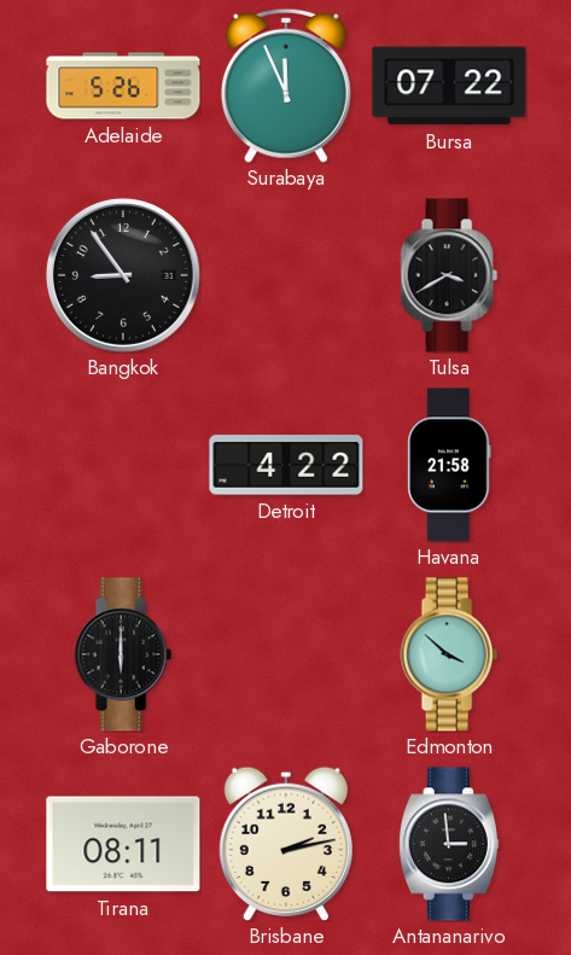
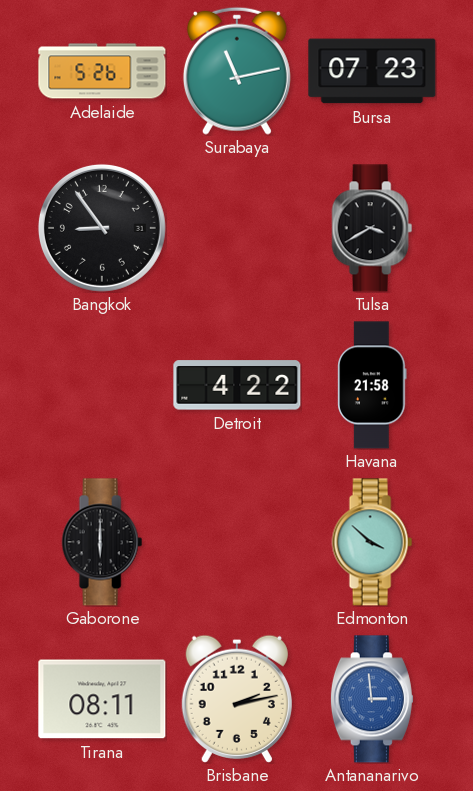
Surabaya: 11:56 -> 11:13
Bursa: 07:22 -> 07:23
Antananarivo dial: black -> blue
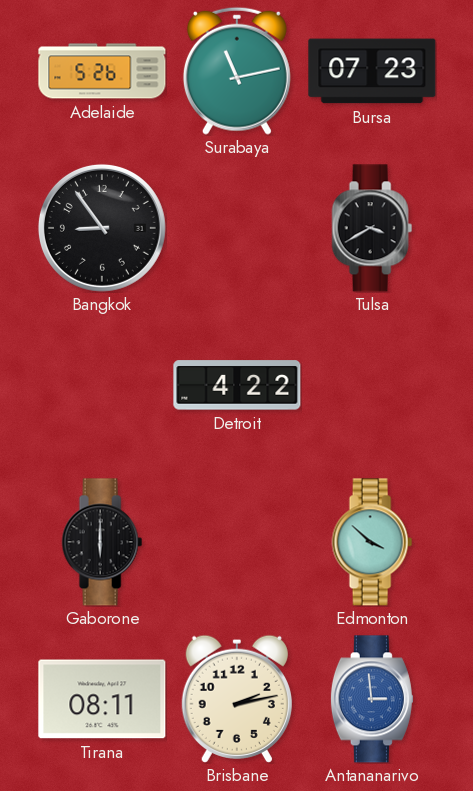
Havana: 21:58 -> none
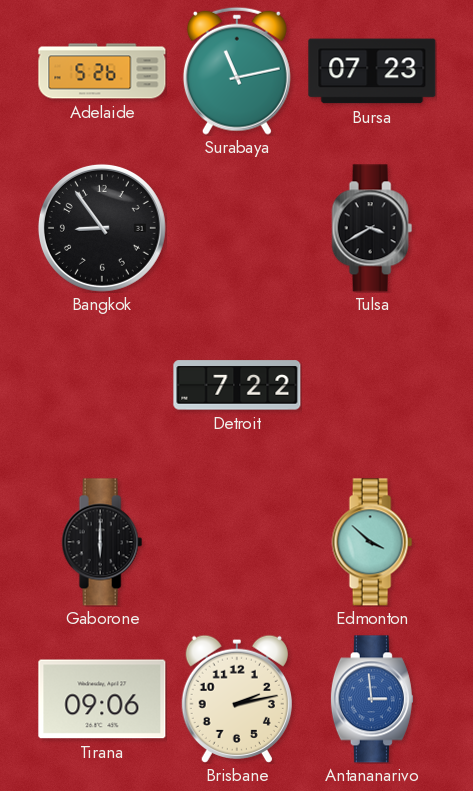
Detroit: 4:22 -> 7:22
Tirana: 08:11 -> 09:06
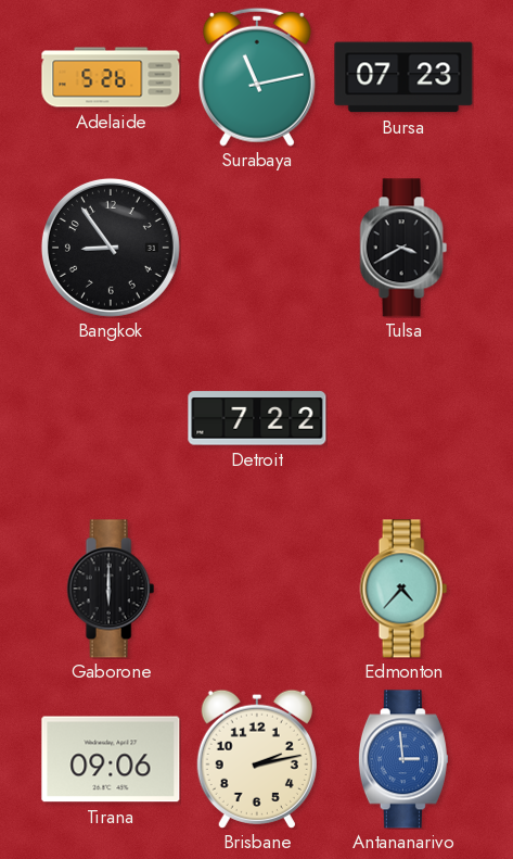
Edmonton: 3:52 -> 4:37
